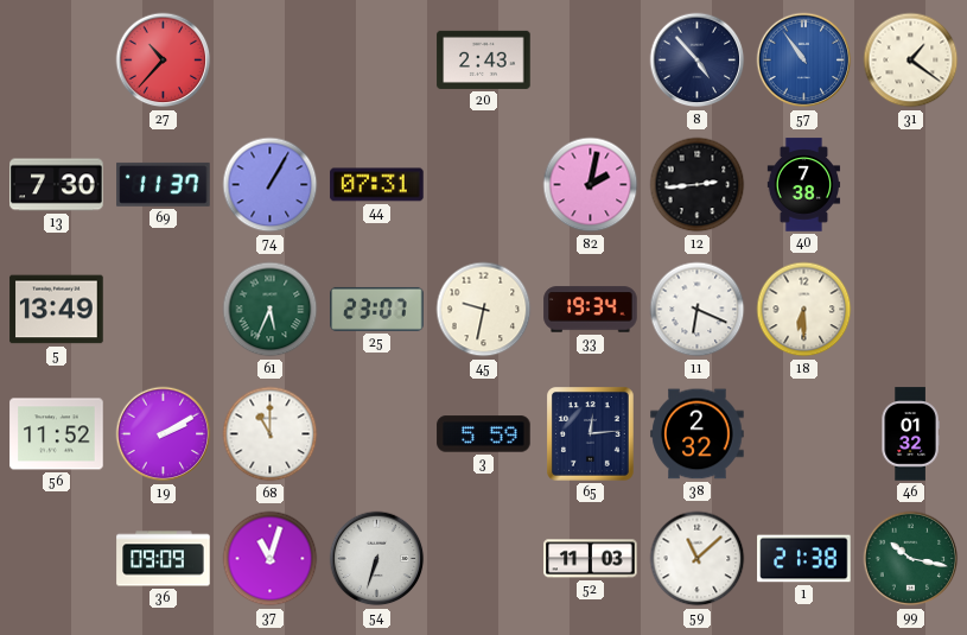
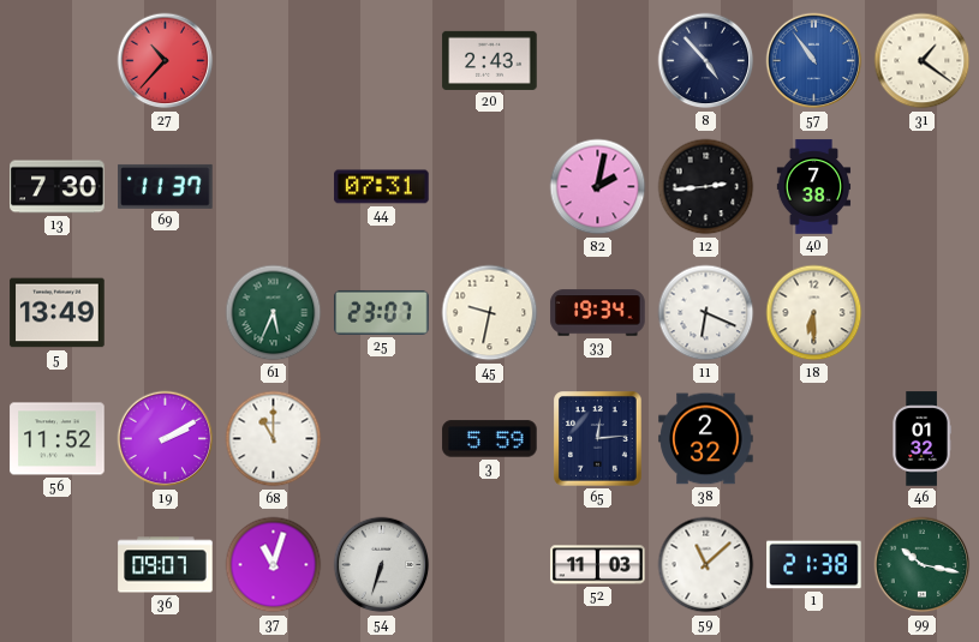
74: 1:05 -> none
36: 09:09 -> 09:07
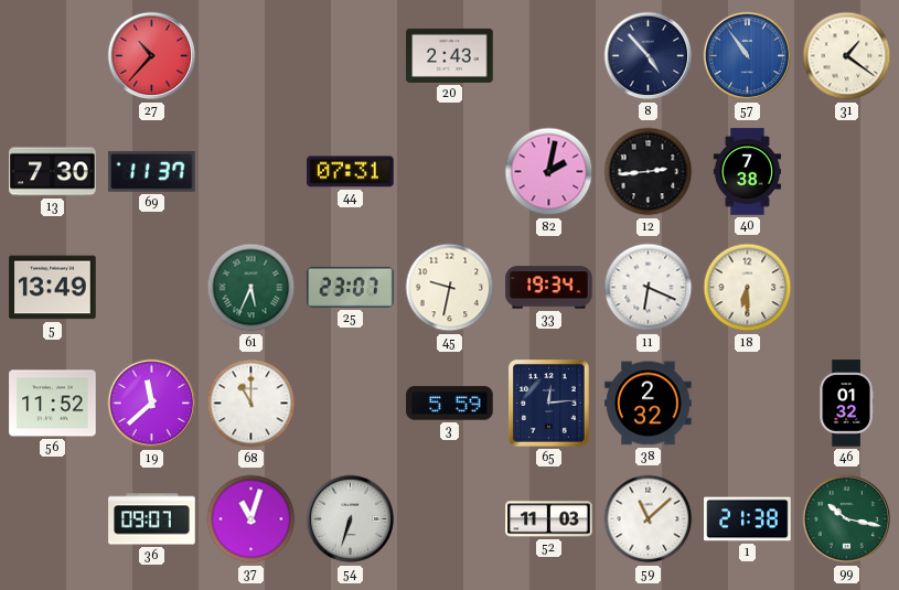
19: 2:10 -> 11:38
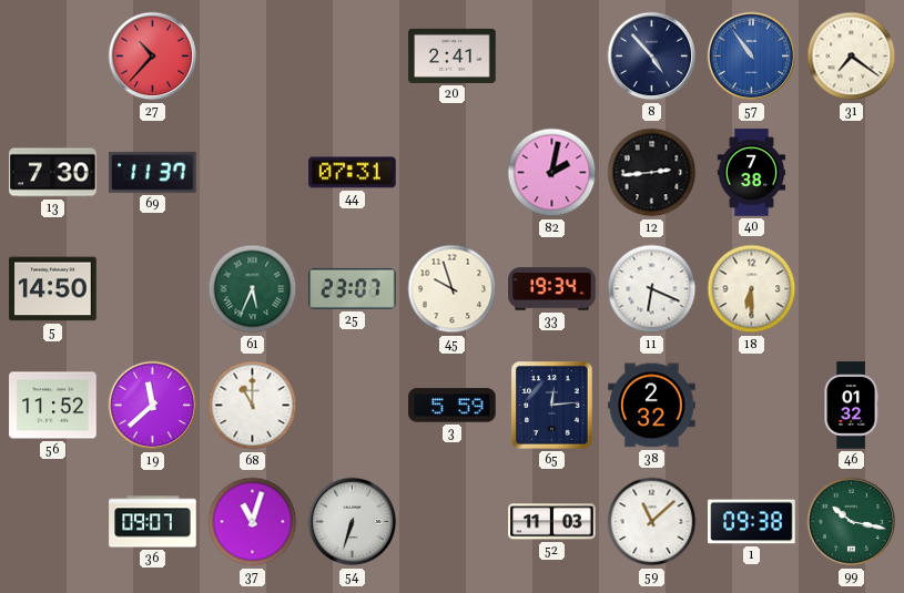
20: 2:43 -> 2:41
31: 1:21 -> 7:21
5: 13:49 -> 14:50
45: 9:32 -> 9:57
1: 21:38 -> 09:38
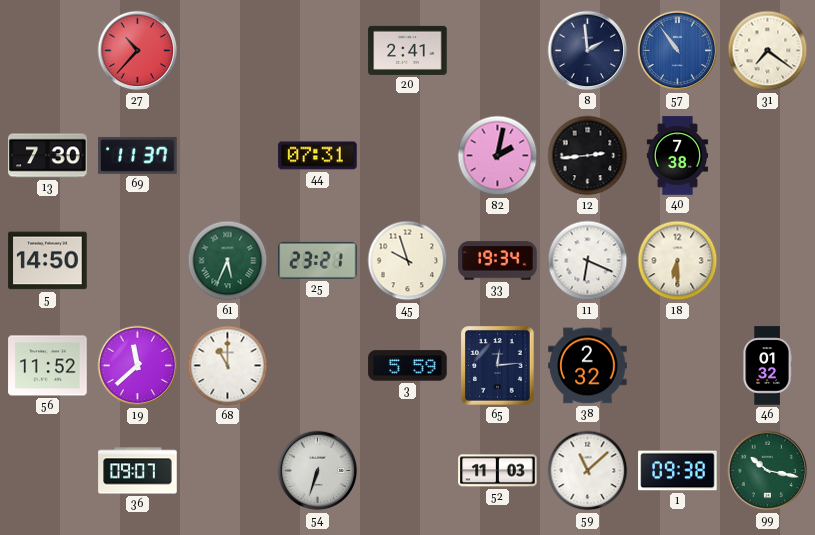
8: 4:53 -> 1:59
25: 23:07 -> 23:21
37: 11:03 -> none
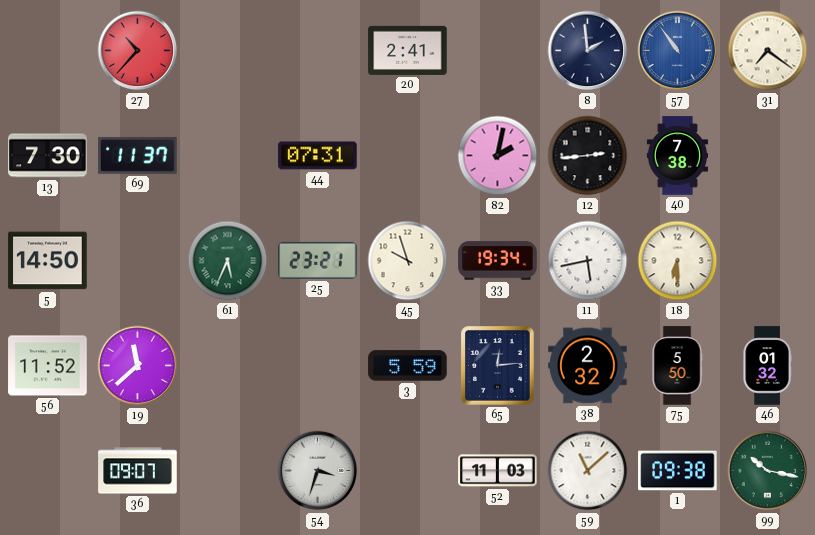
11: 6:19 -> 5:43
68: 11:00 -> none
75: none -> 5:50
54: 6:33 -> 3:33
